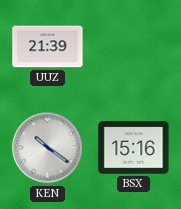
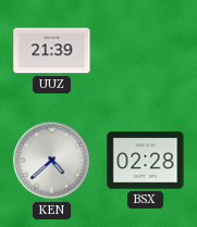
KEN: 10:21 -> 4:38
BSX: 15:16 -> 02:28
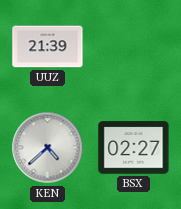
BSX: 02:28 -> 02:27
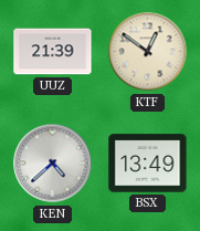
KTF: none -> 12:51
BSX: 02:27 -> 13:49
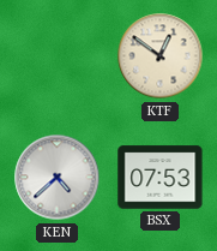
UUZ: 21:39 -> none
BSX: 13:49 -> 07:53
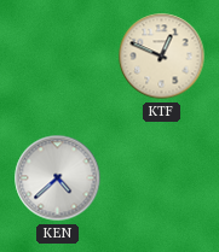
KTF: 12:51 -> 12:49
BSX: 07:53 -> none
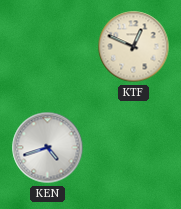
KEN: 4:38 -> 4:42
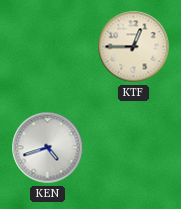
KTF: 12:49 -> 12:45
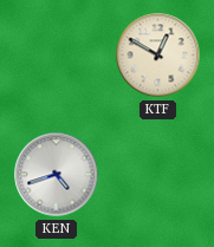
KTF: 12:45 -> 12:50
